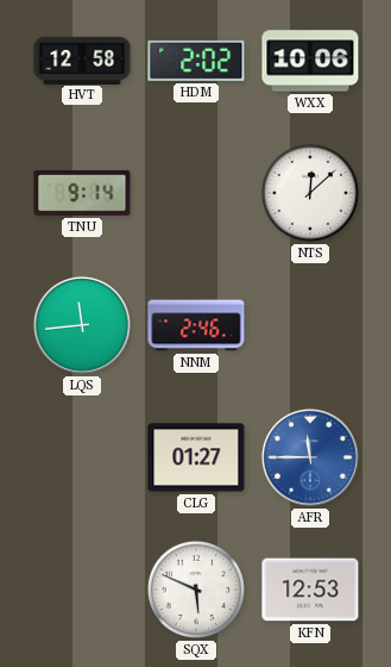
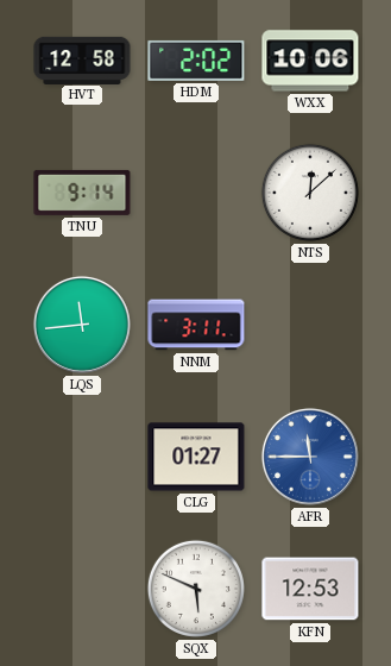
NNM: 2:46 -> 3:11
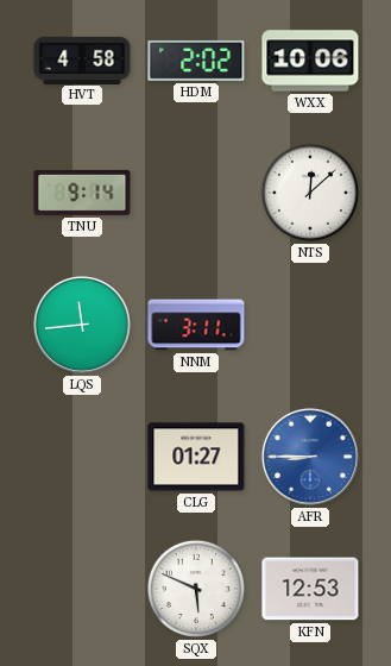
HVT: 12:58 -> 4:58
AFR: 11:45 -> 8:45
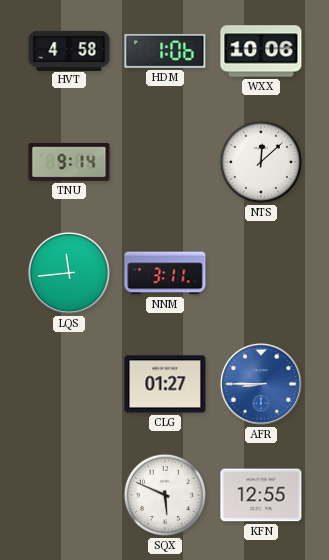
HDM: 2:02 -> 1:06
KFN: 12:53 -> 12:55
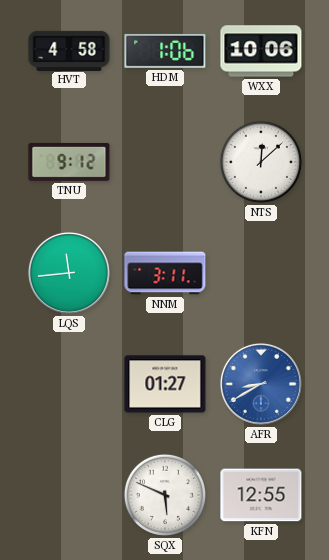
TNU: 9:14 -> 9:12
AFR: 8:45 -> 8:40
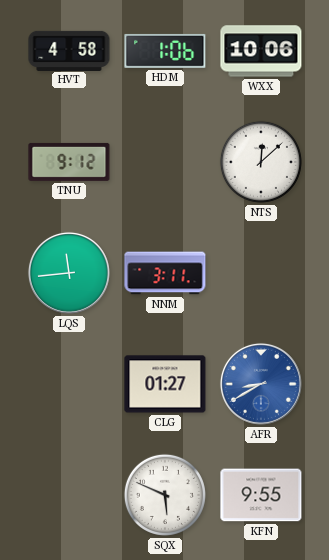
KFN: 12:55 -> 9:55
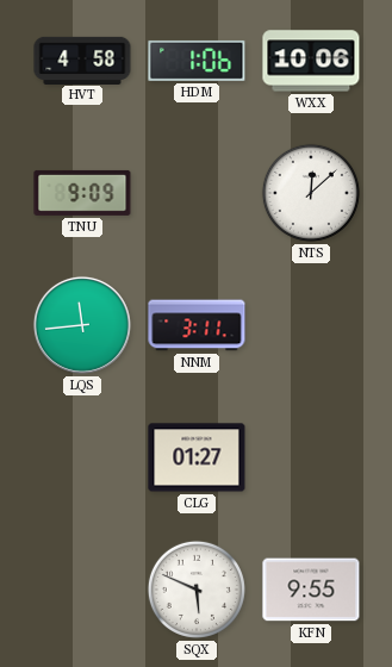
TNU: 9:12 -> 9:09
AFR: 8:40 -> none
